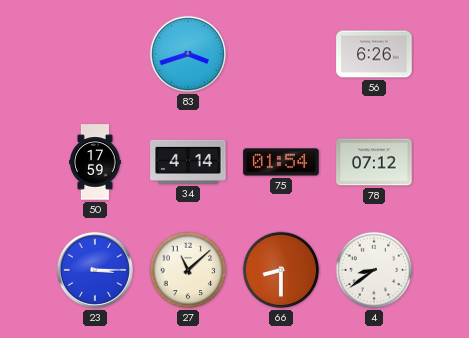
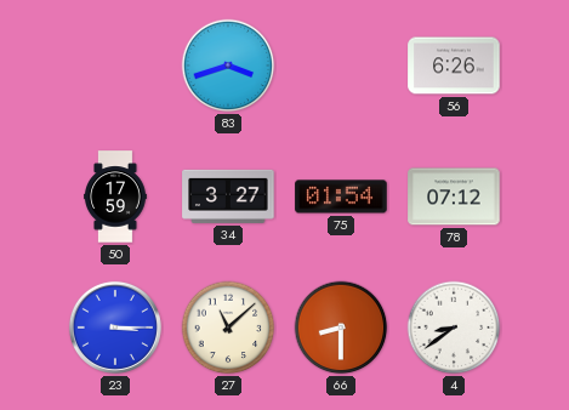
34: 4:14 -> 3:27
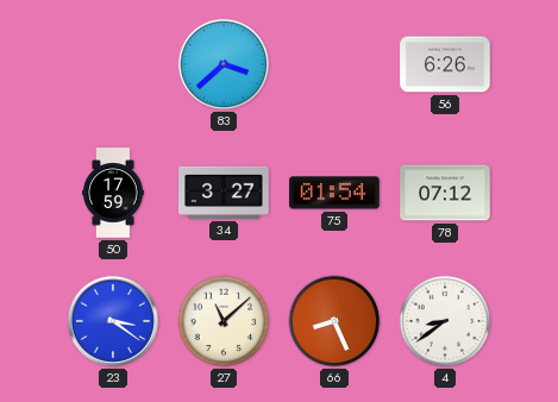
83: 3:42 -> 3:38
23: 3:15 -> 3:21
66: 8:30 -> 8:26
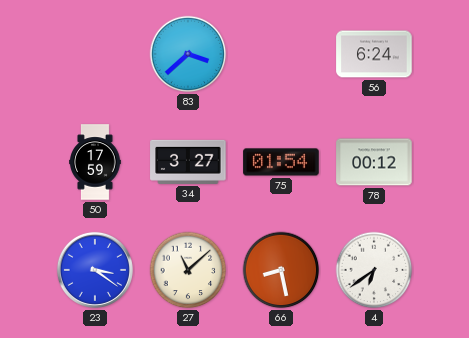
56: 6:26 -> 6:24
78: 07:12 -> 00:12
66: 8:26 -> 8:28
4: 8:39 -> 6:39
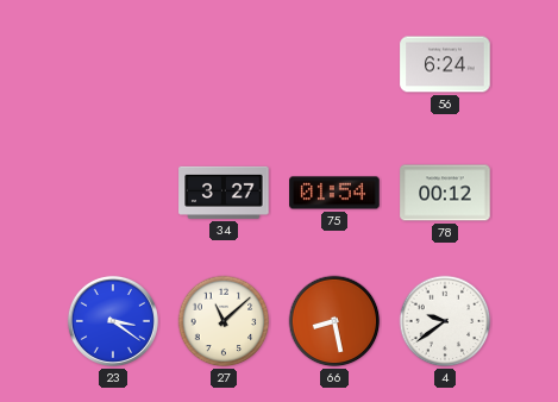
83: 3:38 -> none
50: 17:59 -> none
4: 6:39 -> 9:39
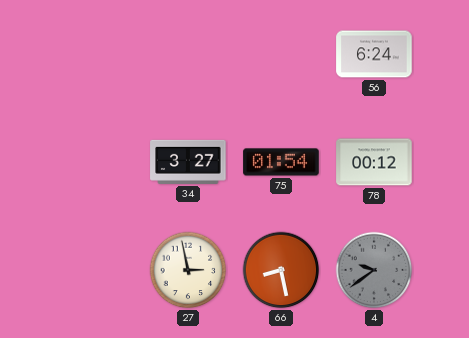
23: 3:21 -> none
27: 11:08 -> 2:58
4 dial: white -> grey
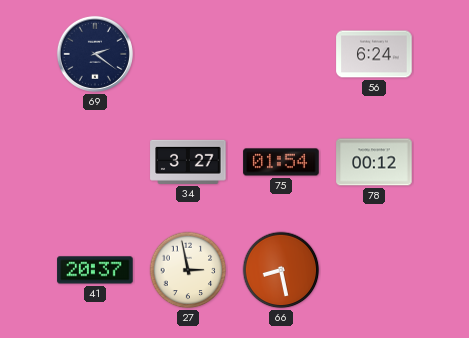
69: none -> 2:21
41: none -> 20:37
4: 9:39 -> none
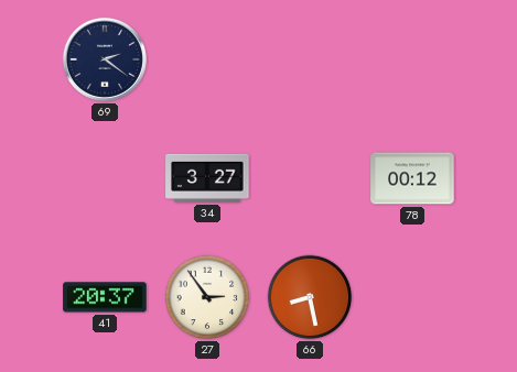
56: 6:24 -> none
75: 01:54 -> none
27: 2:58 -> 2:54
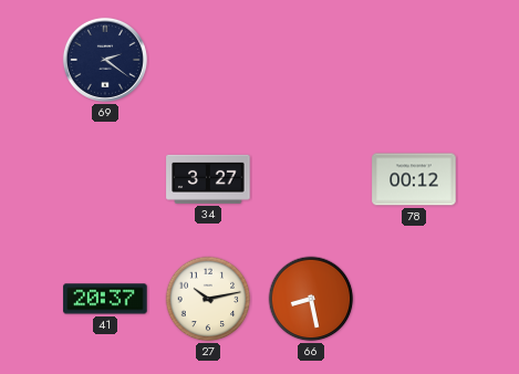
27: 2:54 -> 10:13
